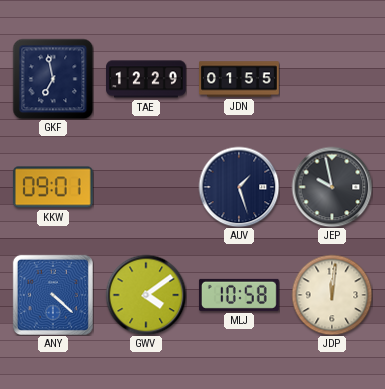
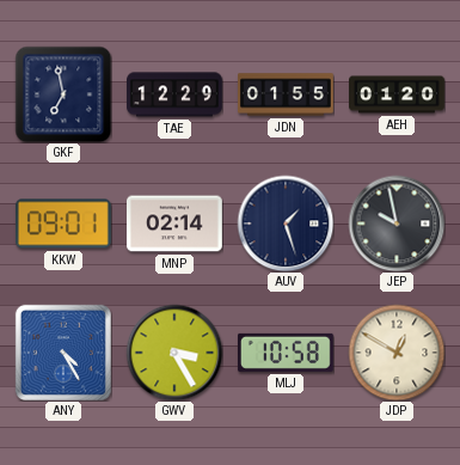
AEH: none -> 01:20
MNP: none -> 02:14
ANY: 4:22 -> 4:25
GWV: 4:09 -> 3:25
JDP: 12:01 -> 12:50
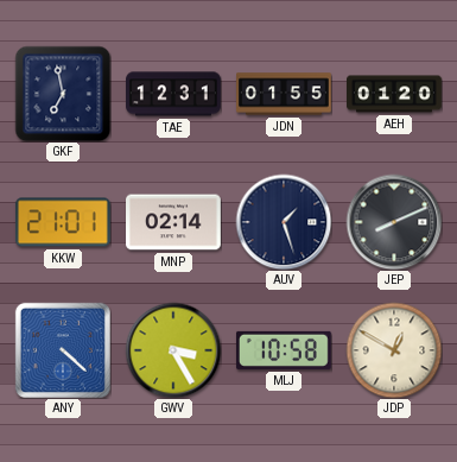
TAE: 12:29 -> 12:31
KKW: 09:01 -> 21:01
JEP: 9:58 -> 8:11
ANY: 4:25 -> 4:22
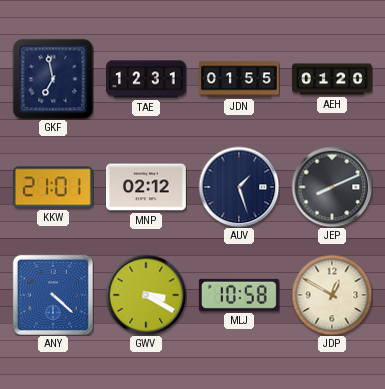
MNP: 02:14 -> 02:12
GWV: 3:25 -> 3:20
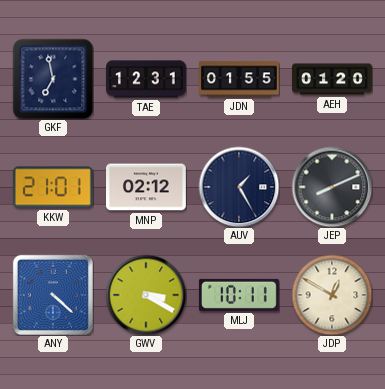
AUV: 1:27 -> 1:25
MLJ: 10:58 -> 10:11
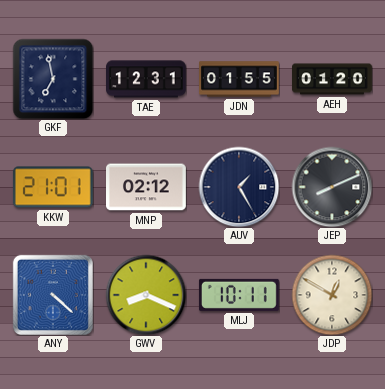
GWV: 3:20 -> 8:19
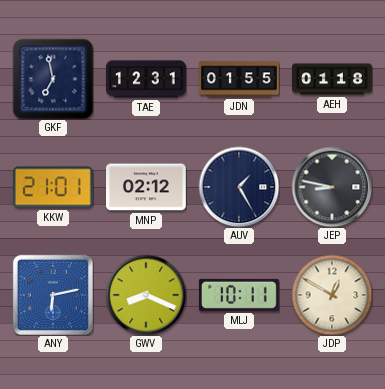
AEH: 01:20 -> 01:18
JEP: 8:11 -> 8:47
ANY: 4:22 -> 6:13
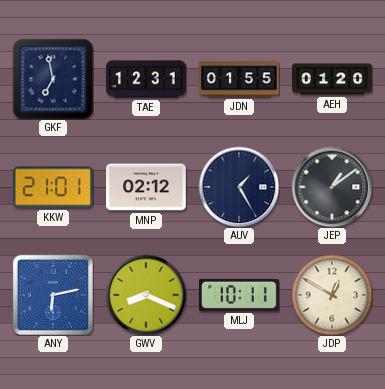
AEH: 01:18 -> 01:20
JEP: 8:47 -> 1:09
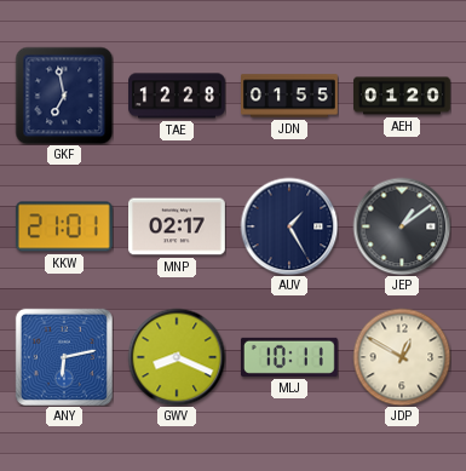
TAE: 12:31 -> 12:28
MNP: 02:12 -> 02:17
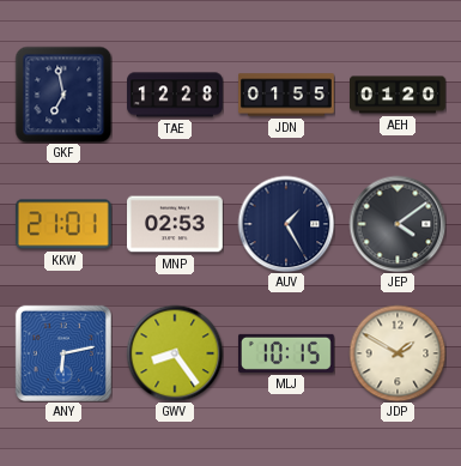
MNP: 02:17 -> 02:53
JEP: 1:09 -> 4:09
GWV: 8:19 -> 8:24
MLJ: 10:11 -> 10:15
JDP: 12:50 -> 1:50
